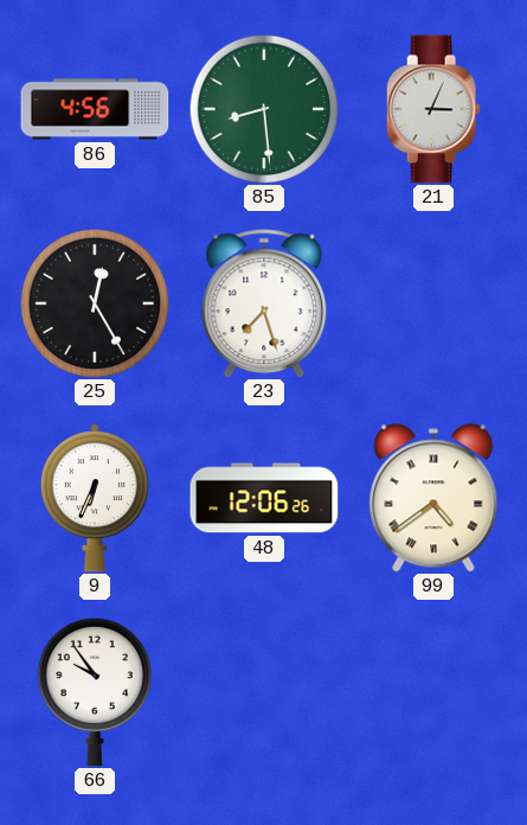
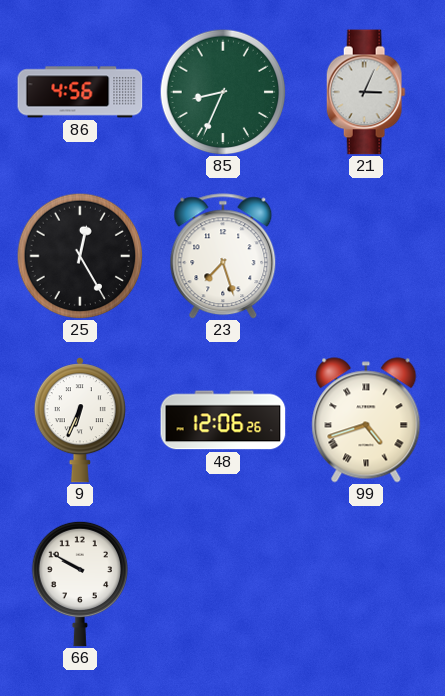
85: 8:29 -> 8:34
99: 4:39 -> 4:42
66: 9:54 -> 9:50
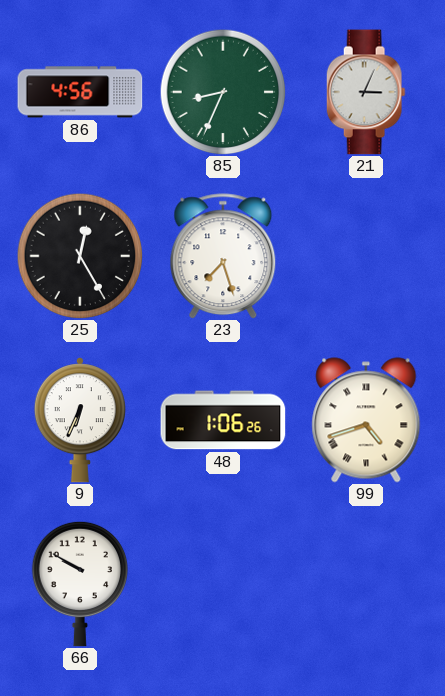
48: 12:06 -> 1:06
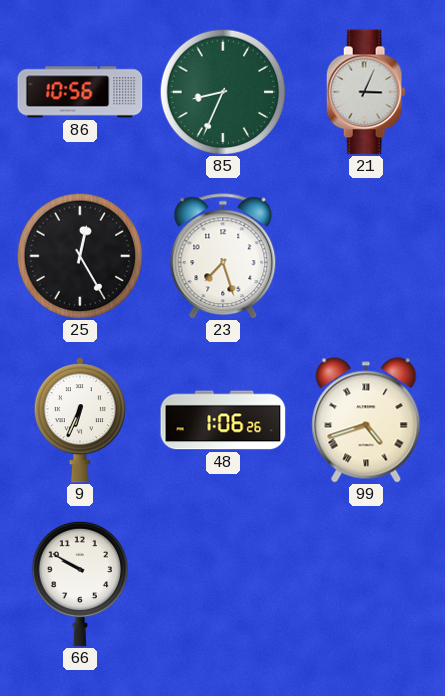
86: 4:56 -> 10:56
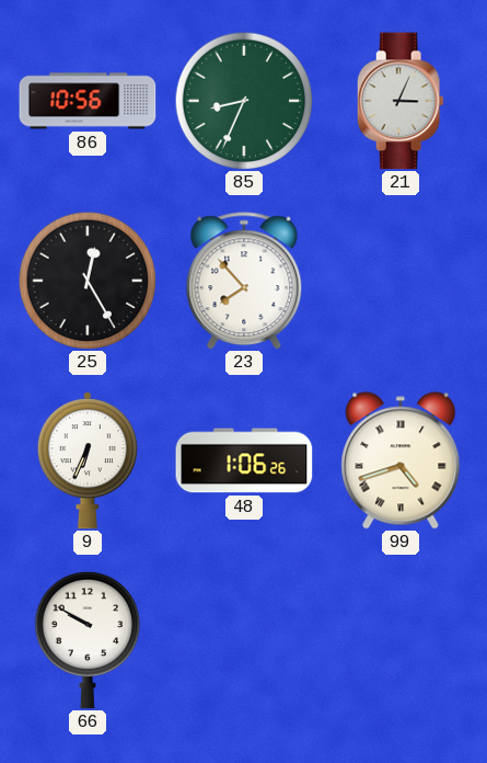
23: 7:27 -> 7:53
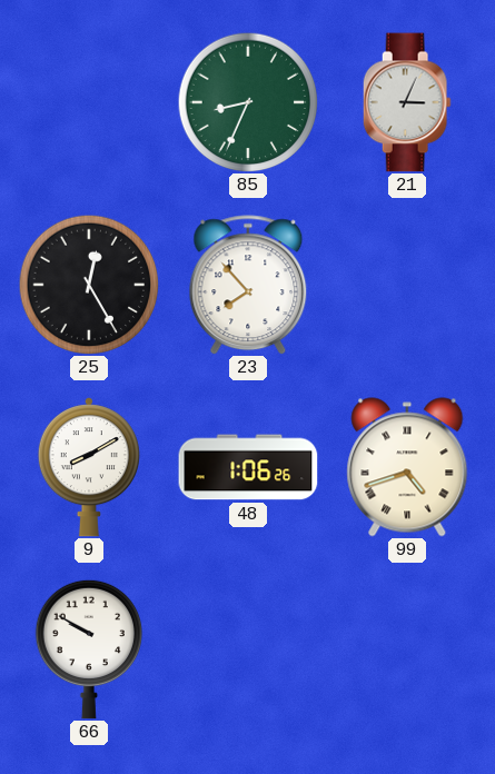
86: 10:56 -> none
9: 6:34 -> 8:10
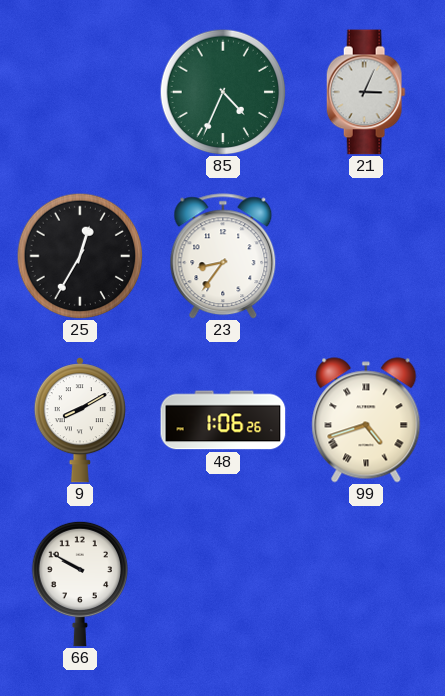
85: 8:34 -> 4:34
25: 12:25 -> 12:35
23: 7:53 -> 8:36
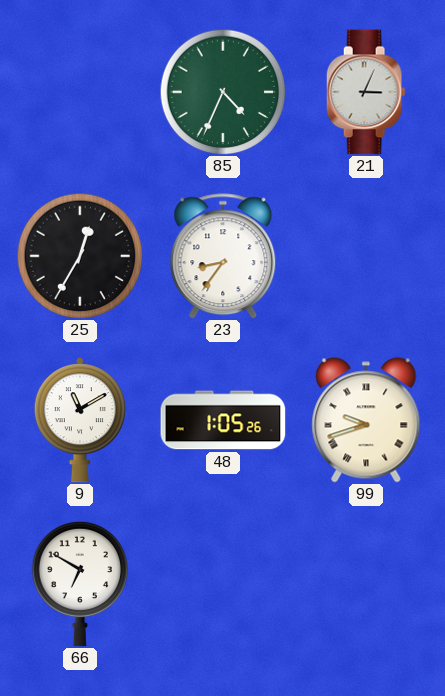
9: 8:10 -> 11:10
48: 1:06 -> 1:05
99: 4:42 -> 9:42
66: 9:50 -> 6:50
